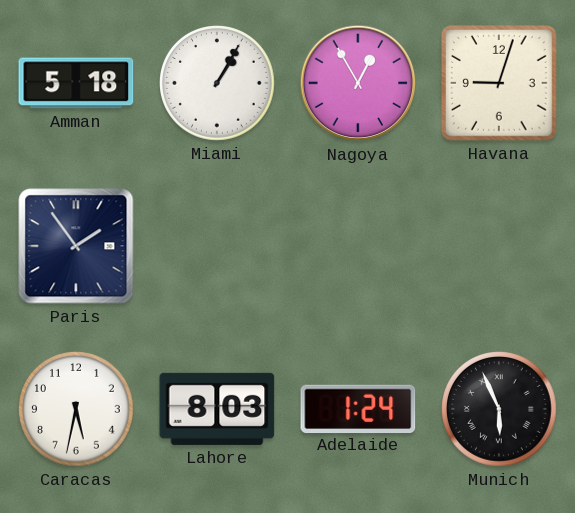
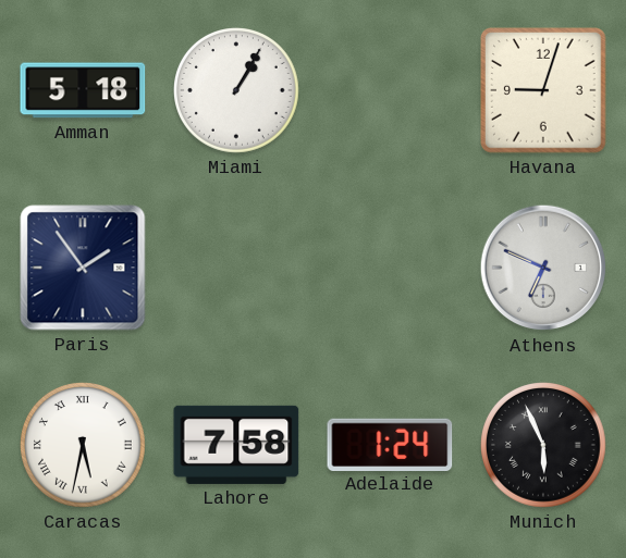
Nagoya: 12:55 -> none
Athens: none -> 6:49
Caracas numerals: Arabic -> Roman
Lahore: 8:03 -> 7:58
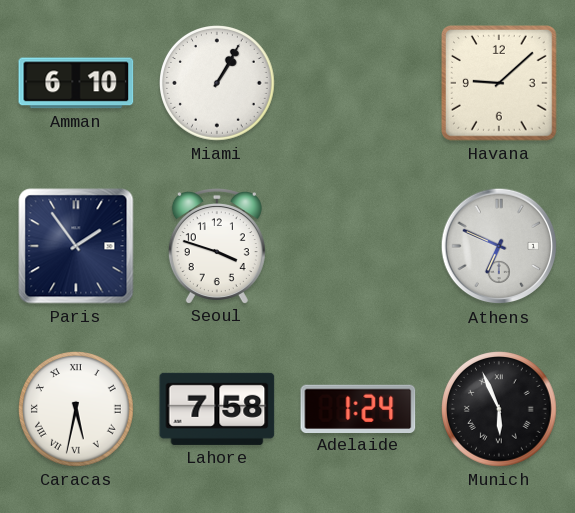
Amman: 5:18 -> 6:10
Havana: 9:03 -> 9:08
Seoul: none -> 3:48
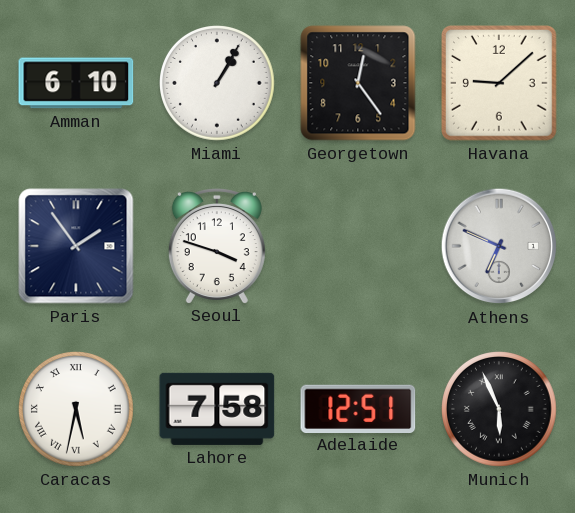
Georgetown: none -> 12:24
Adelaide: 1:24 -> 12:51
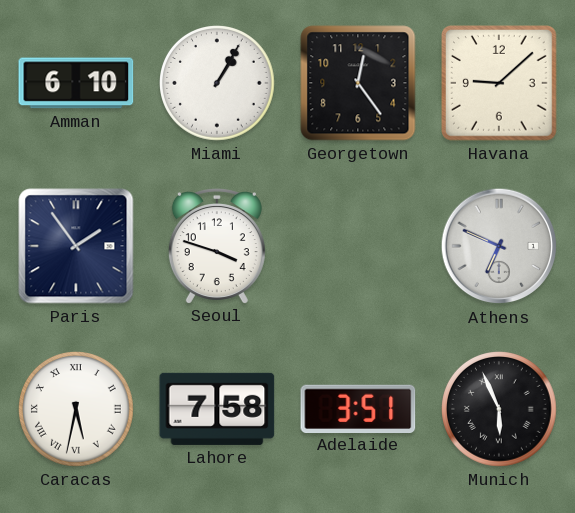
Adelaide: 12:51 -> 3:51
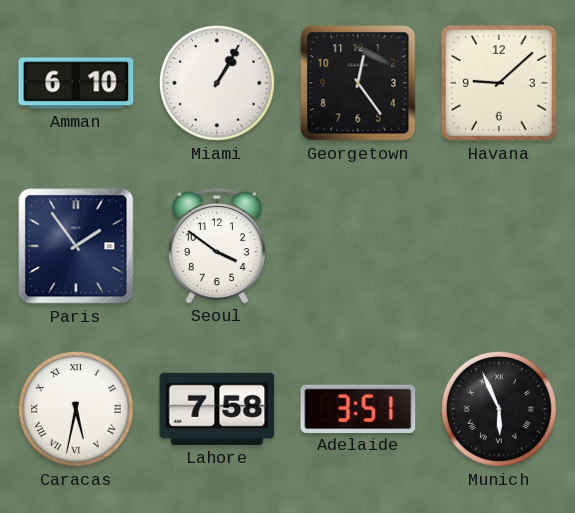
Seoul: 3:48 -> 3:51
Athens: 6:49 -> none
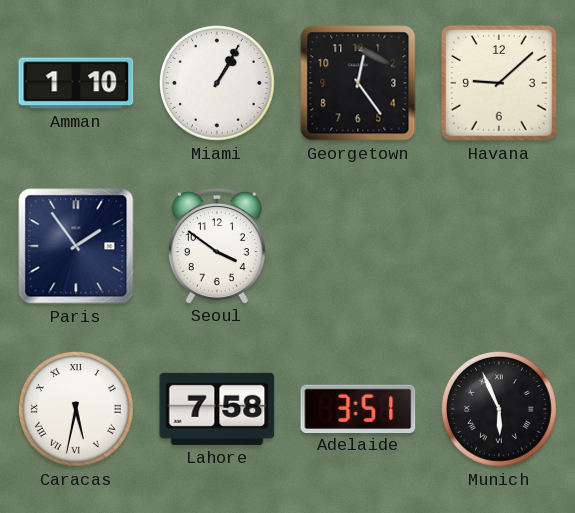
Amman: 6:10 -> 1:10
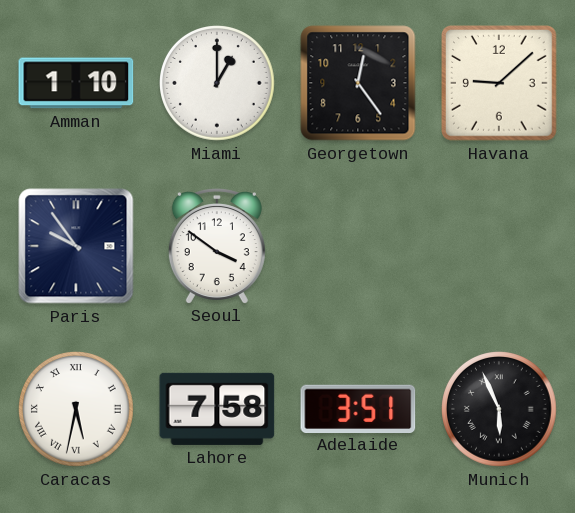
Miami: 1:05 -> 1:00
Paris: 1:54 -> 9:54
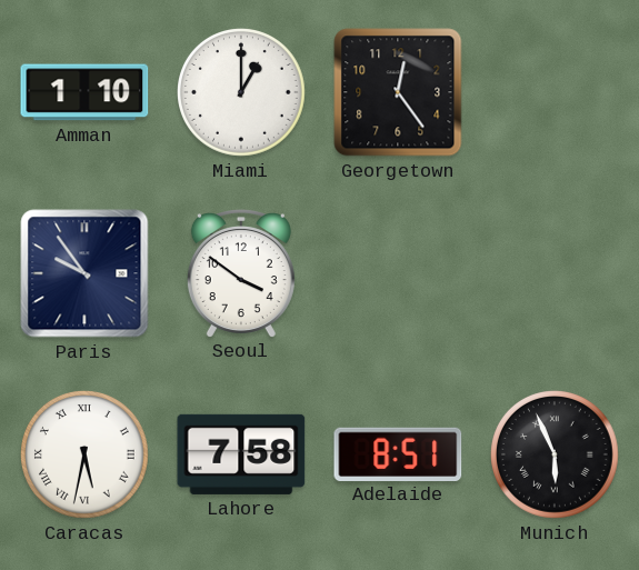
Havana: 9:08 -> none
Adelaide: 3:51 -> 8:51
